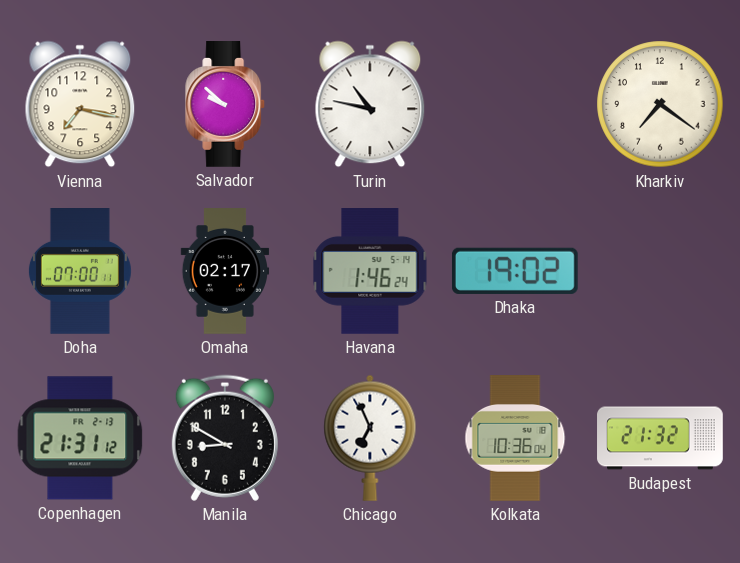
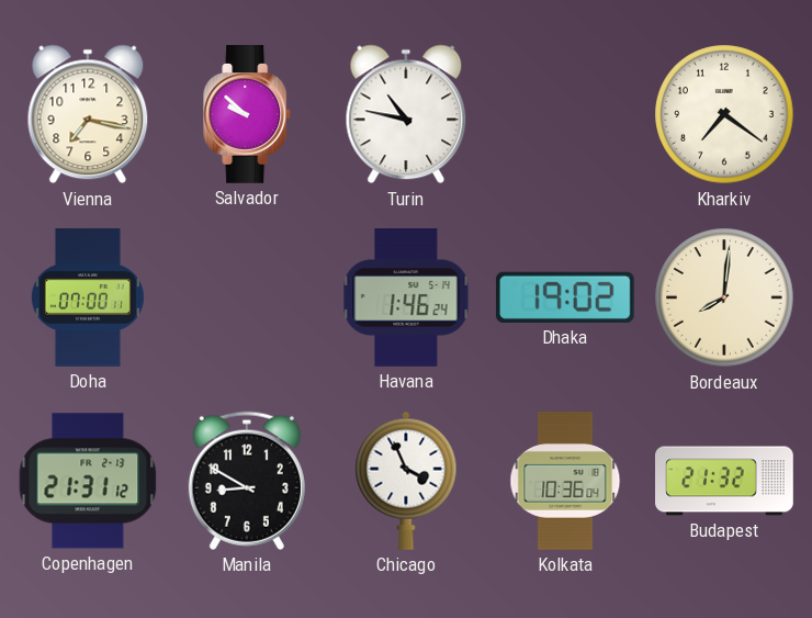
Omaha: 02:17 -> none
Bordeaux: none -> 8:01
Chicago: 6:56 -> 3:56
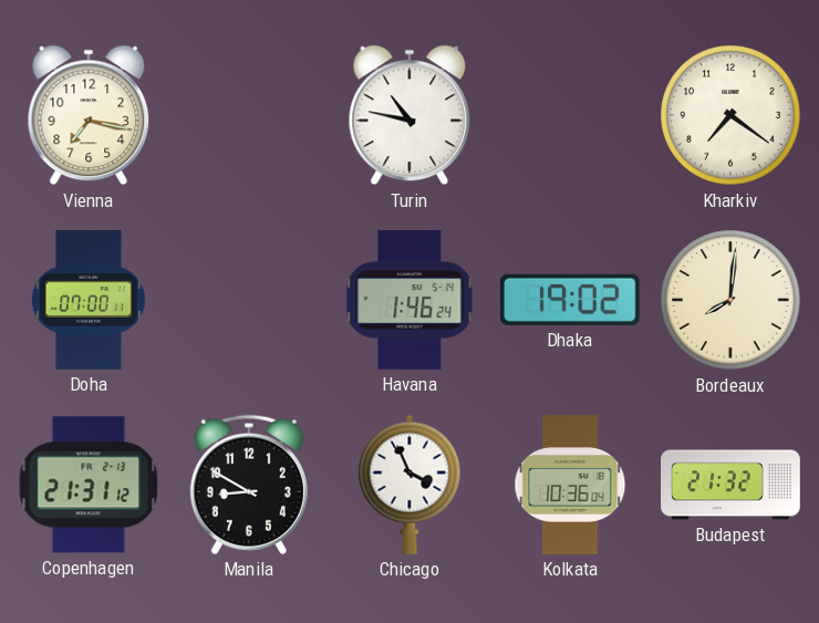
Salvador: 9:52 -> none
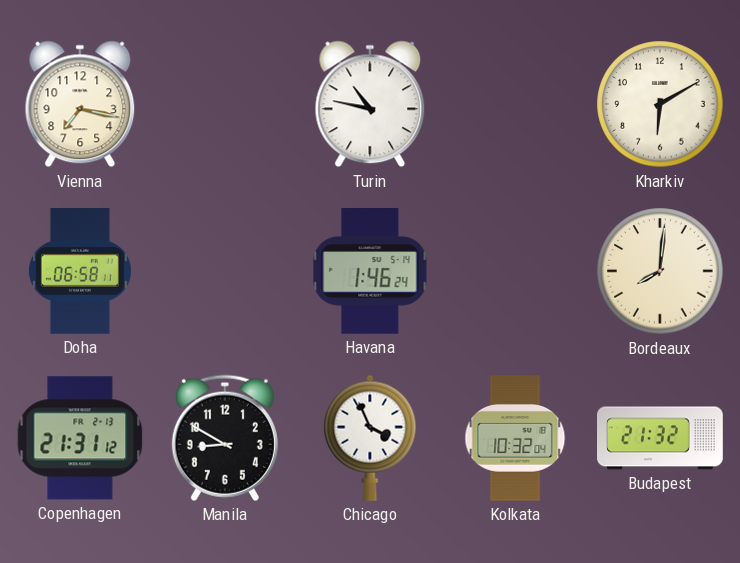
Kharkiv: 7:21 -> 6:10
Doha: 07:00 -> 06:58
Dhaka: 19:02 -> none
Kolkata: 10:36 -> 10:32
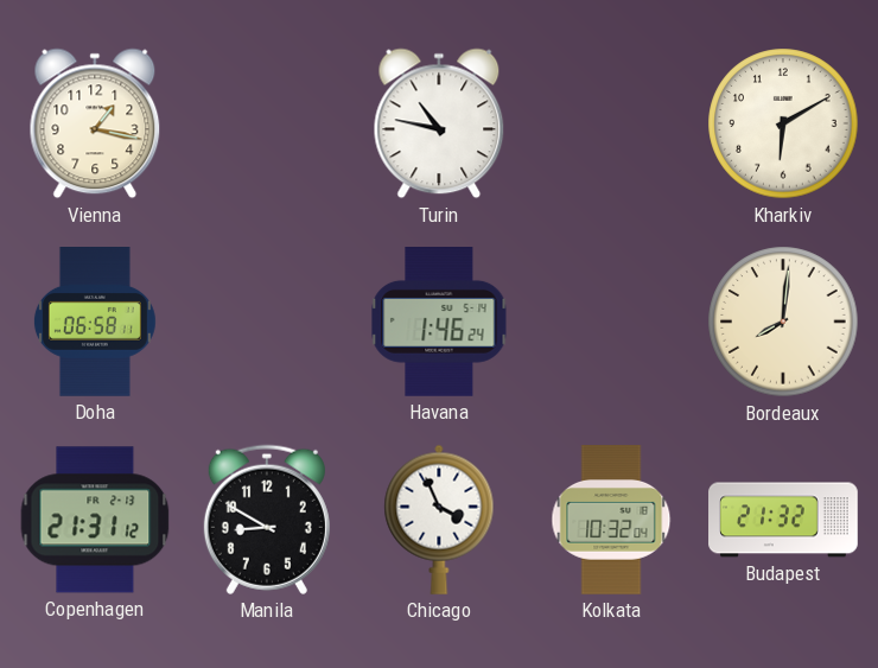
Vienna: 7:17 -> 1:17
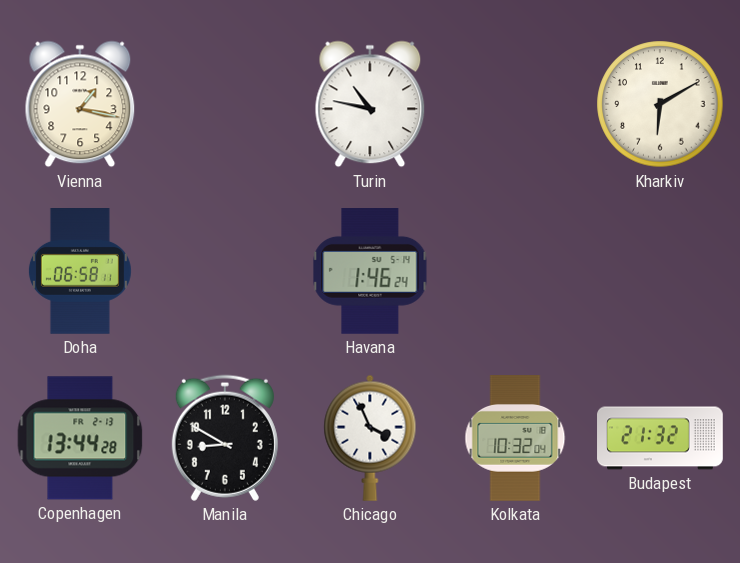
Bordeaux: 8:01 -> none
Copenhagen: 21:31 -> 13:44
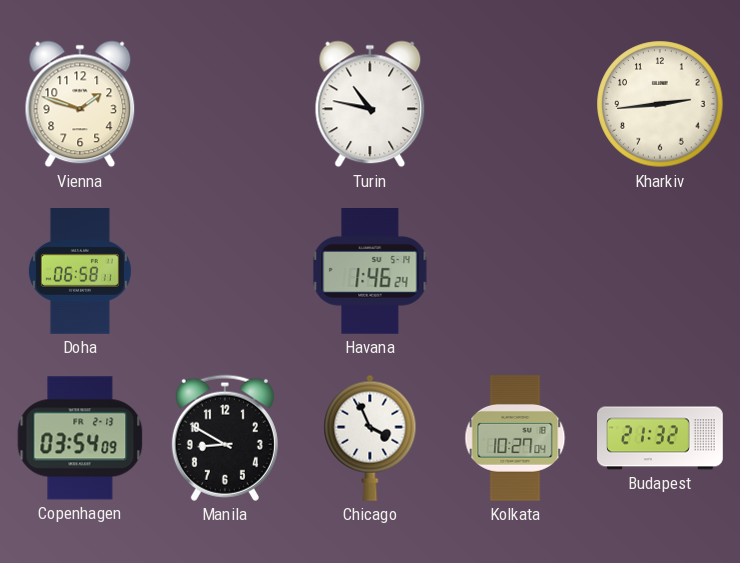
Vienna: 1:17 -> 1:48
Kharkiv: 6:10 -> 2:44
Copenhagen: 13:44 -> 03:54
Kolkata: 10:32 -> 10:27
